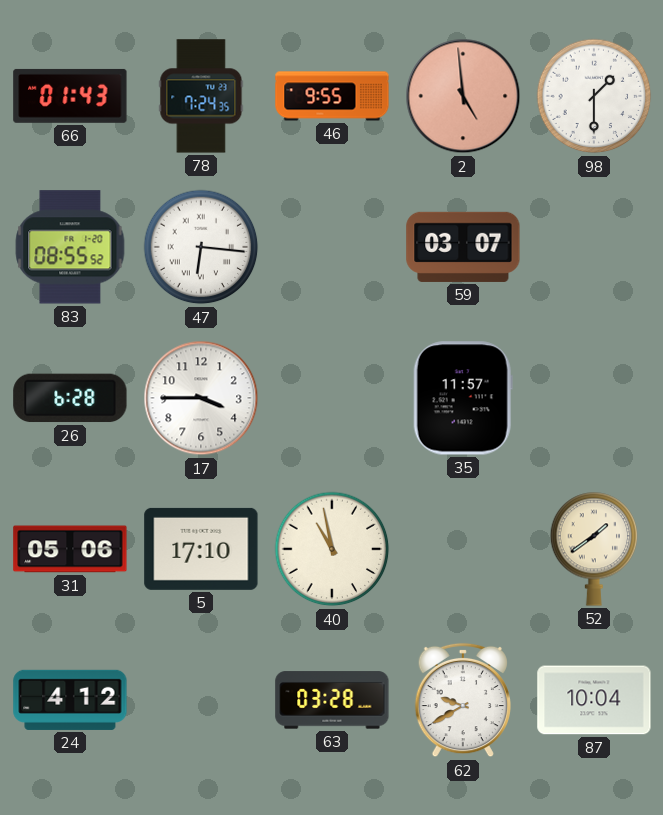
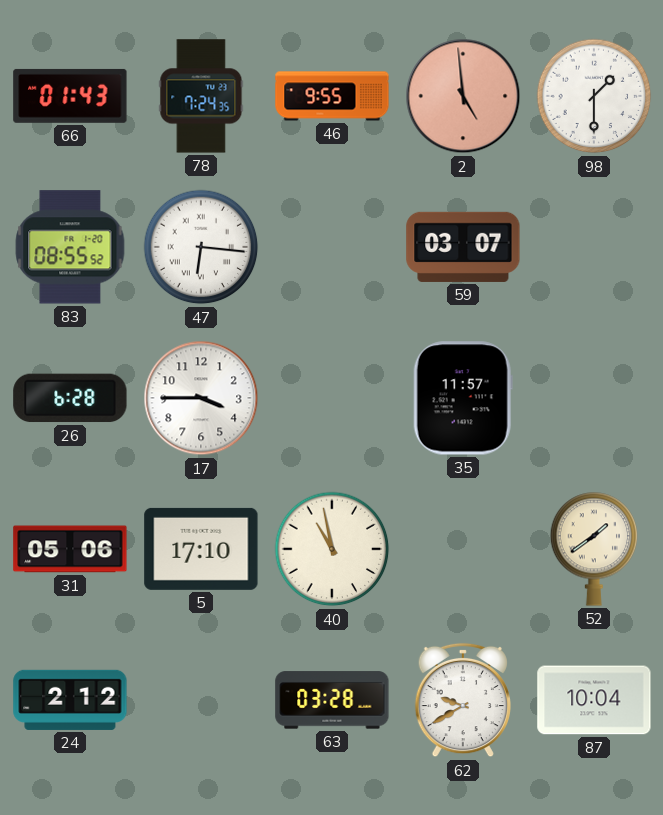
24: 4:12 -> 2:12
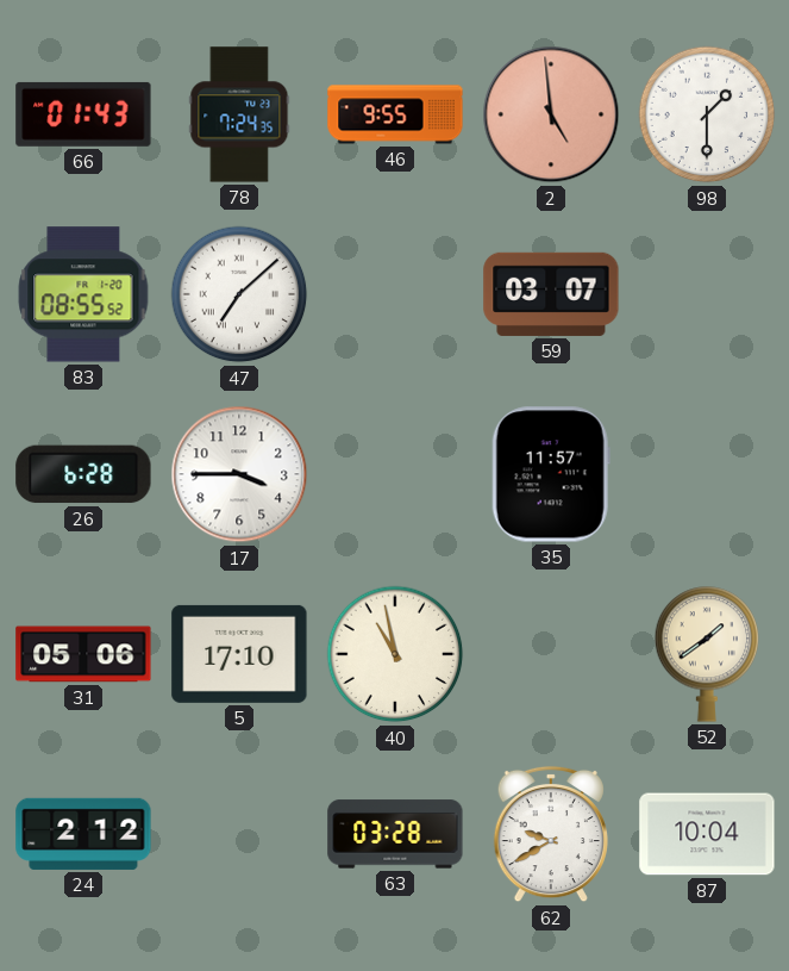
47: 6:16 -> 7:08
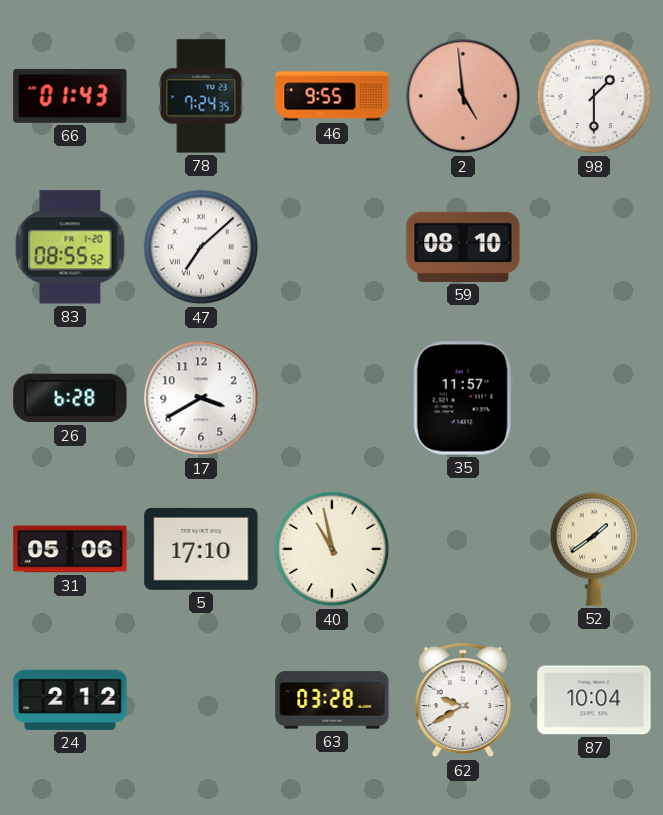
59: 03:07 -> 08:10
17: 3:45 -> 3:40
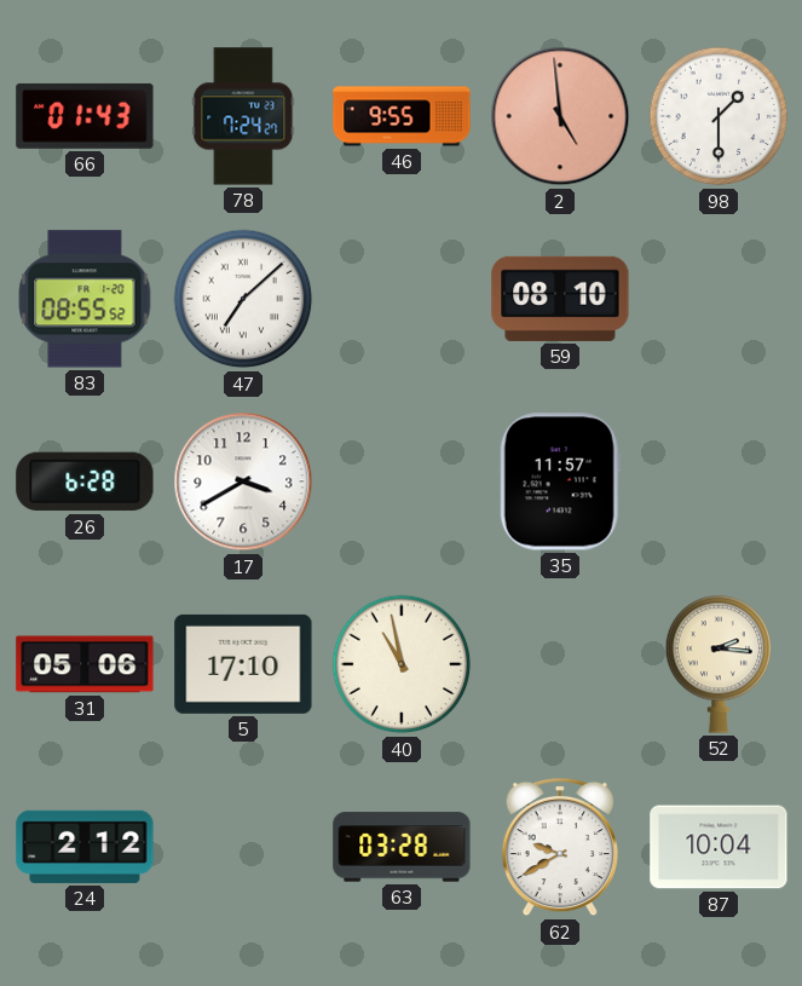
78: 7:24:35 -> 7:24:27
52: 1:39 -> 2:16
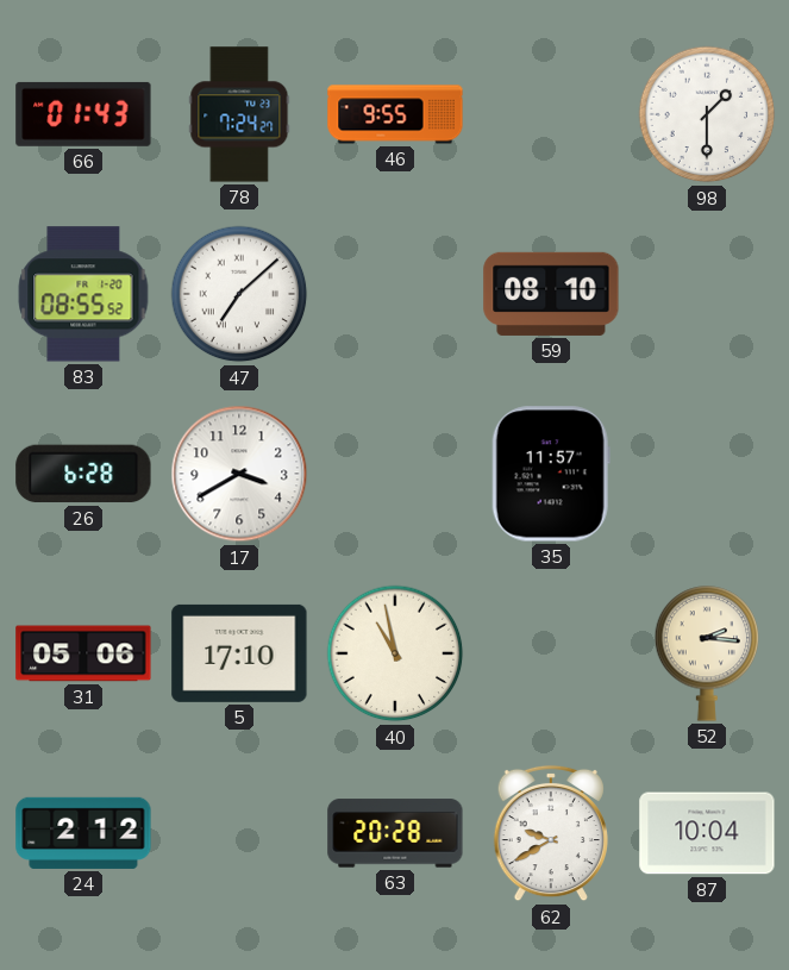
2: 4:59 -> none
63: 03:28 -> 20:28
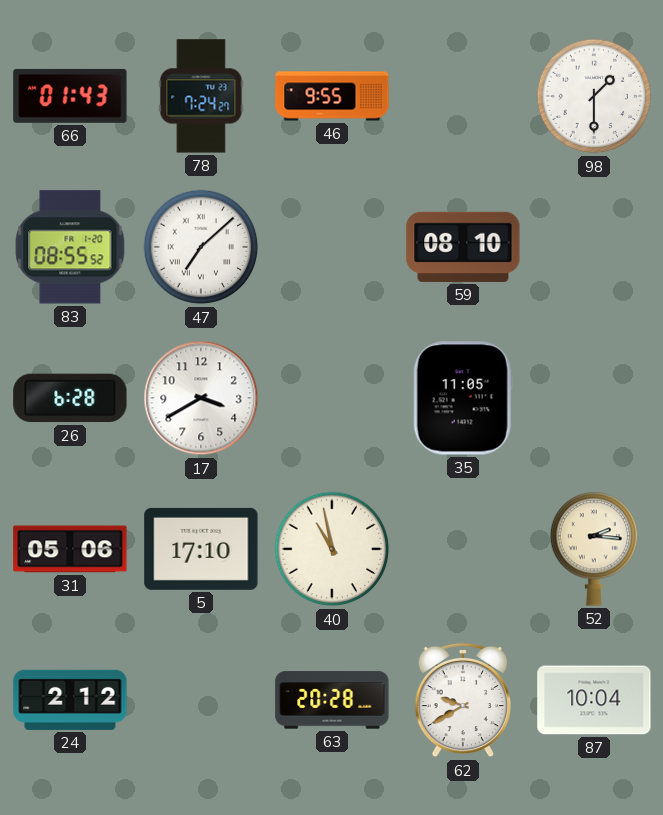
35: 11:57 -> 11:05
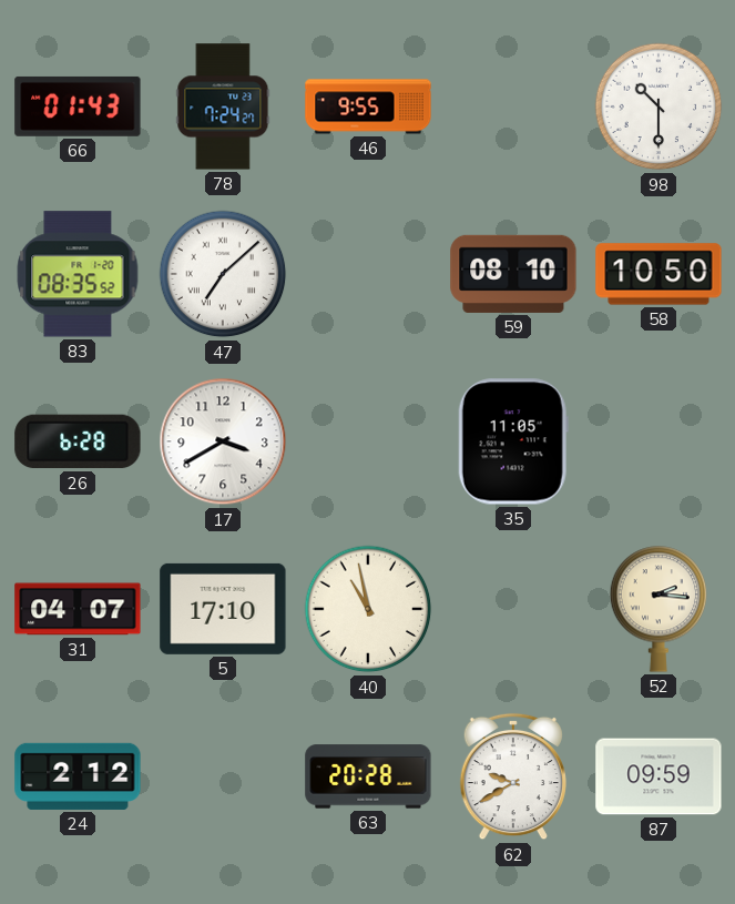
98: 1:30 -> 10:30
83: 08:55 -> 08:35
58: none -> 10:50
31: 05:06 -> 04:07
87: 10:04 -> 09:59
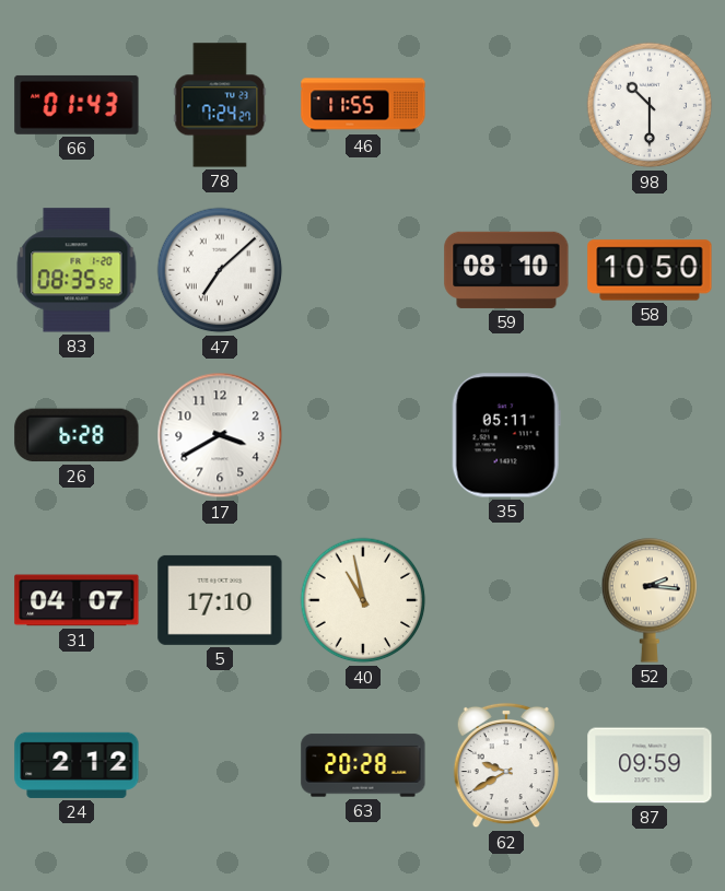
46: 9:55 -> 11:55
35: 11:05 -> 05:11
